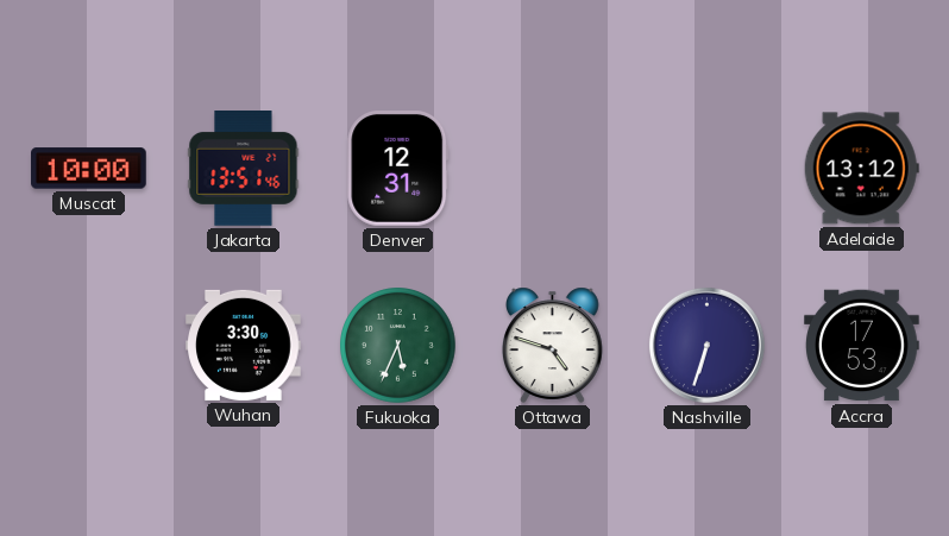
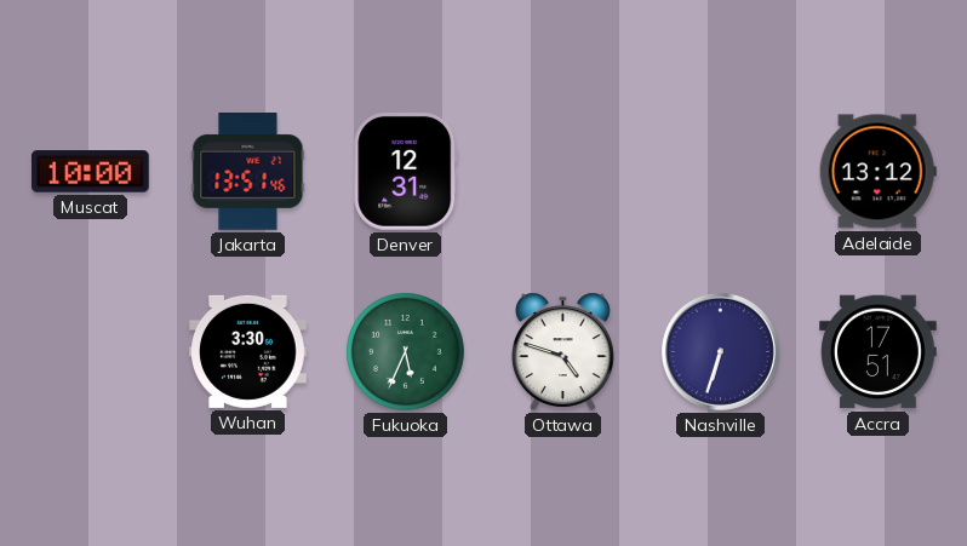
Accra: 17:53 -> 17:51
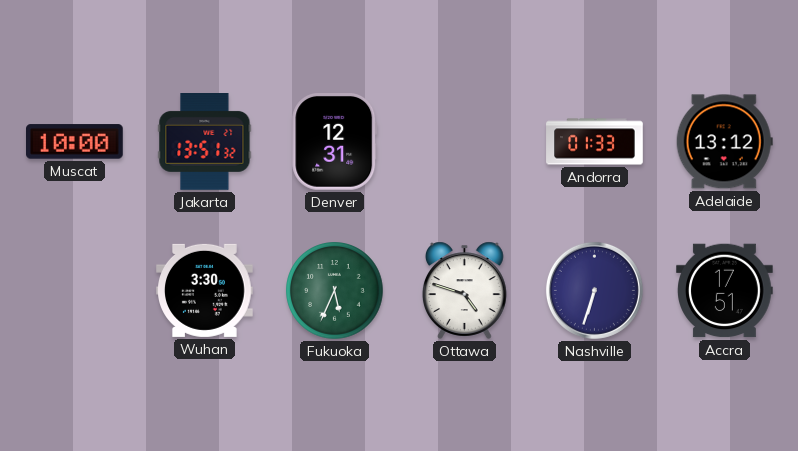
Jakarta: 13:51:46 -> 13:51:32
Andorra: none -> 01:33
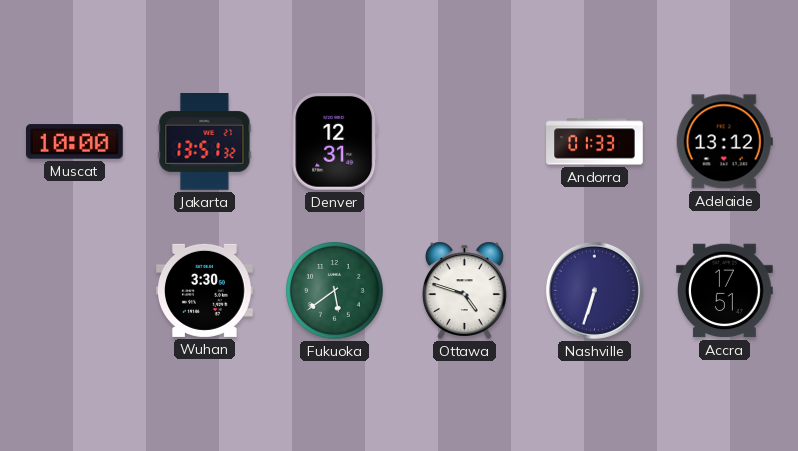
Fukuoka: 5:34 -> 5:39
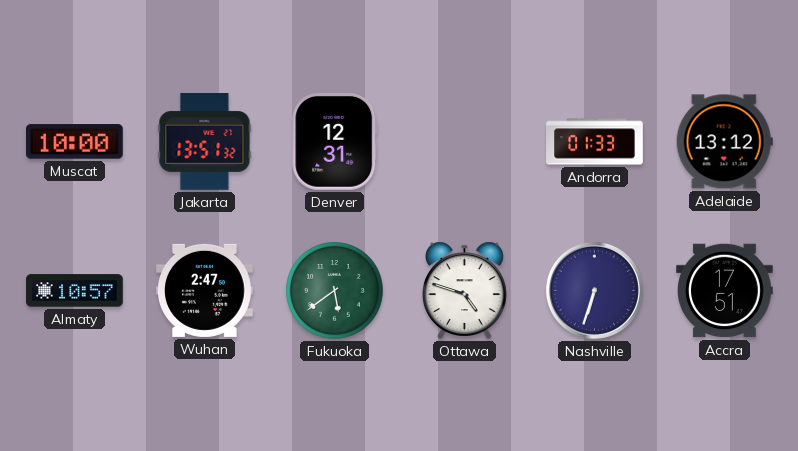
Almaty: none -> 10:57
Wuhan: 3:30 -> 2:47
